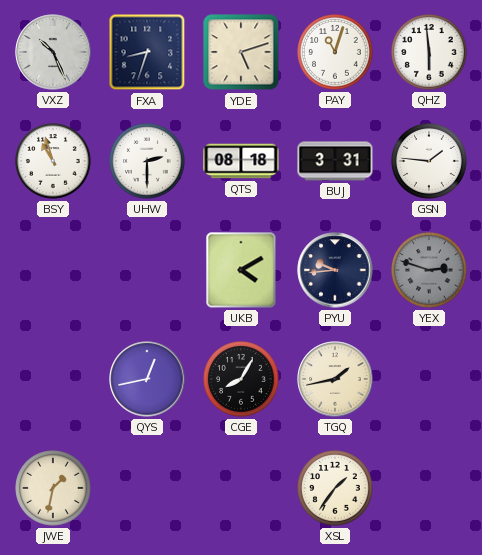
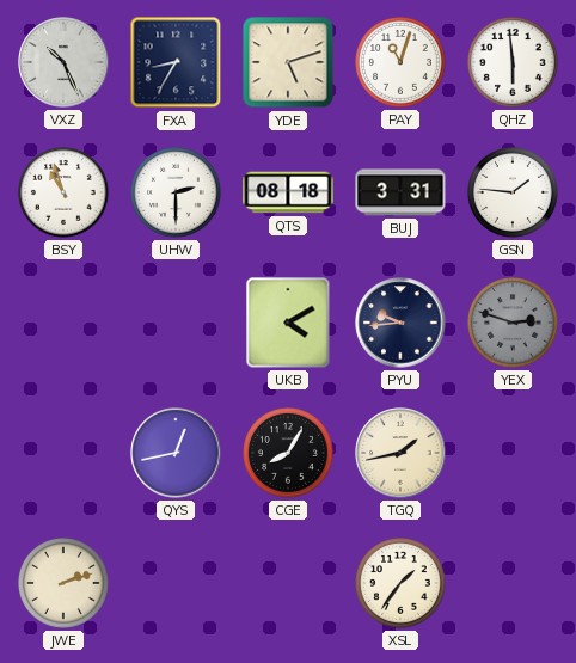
FXA: 8:33 -> 8:35
JWE: 1:32 -> 2:12
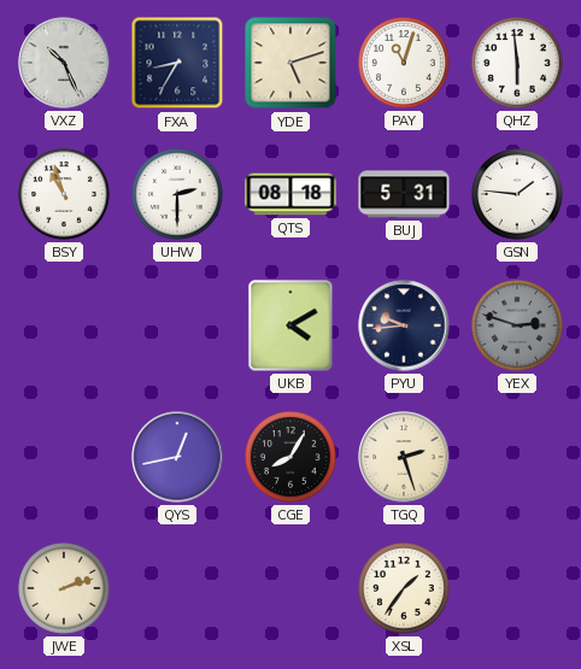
BUJ: 3:31 -> 5:31
TGQ: 1:43 -> 2:27
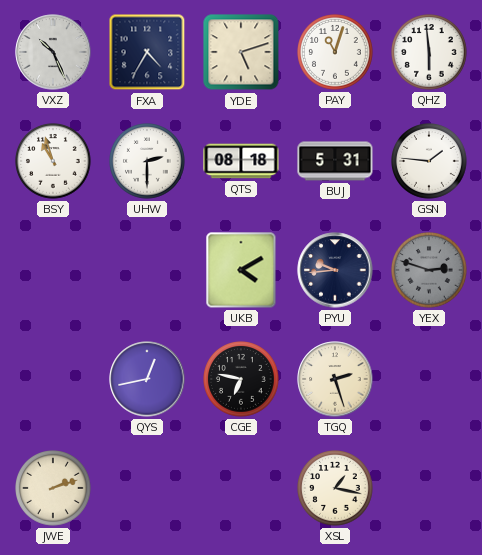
FXA: 8:35 -> 4:35
CGE: 8:05 -> 6:47
XSL: 1:36 -> 1:17
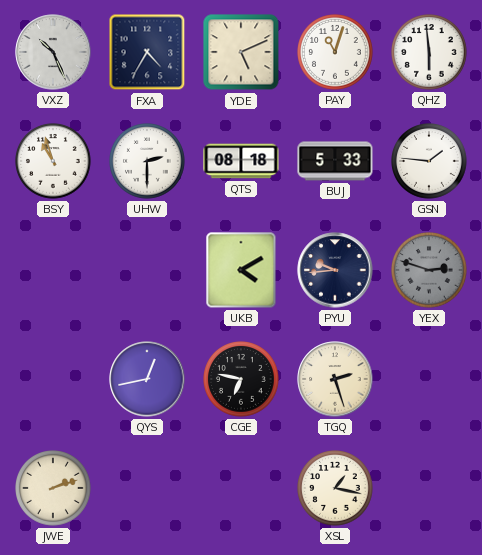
YDE: 5:12 -> 5:11
BUJ: 5:31 -> 5:33
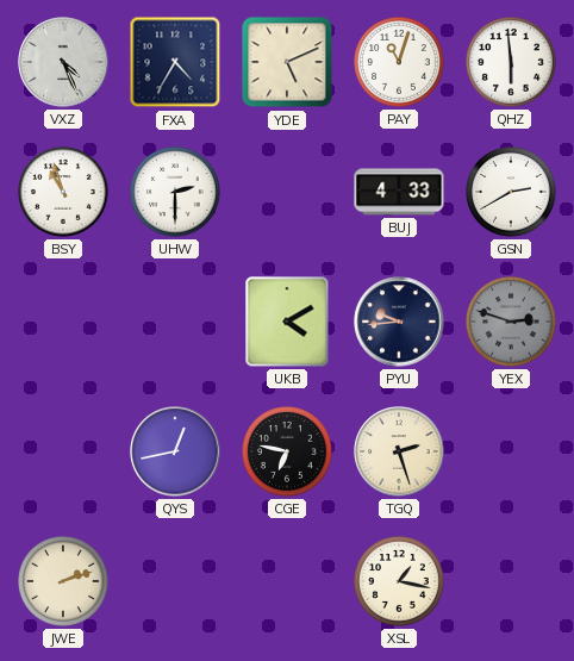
VXZ: 10:26 -> 4:26
QTS: 08:18 -> none
BUJ: 5:33 -> 4:33
GSN: 1:46 -> 2:40
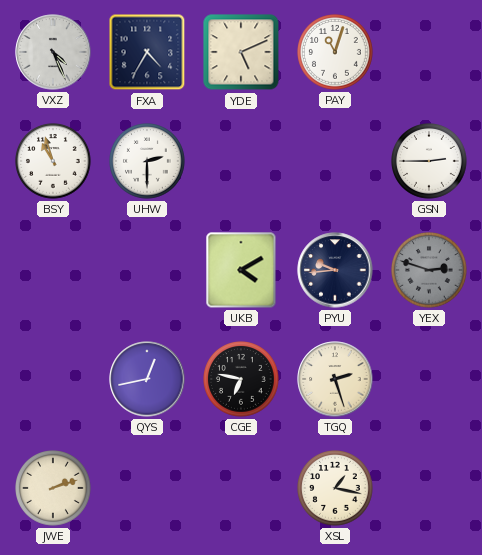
QHZ: 5:59 -> none
BUJ: 4:33 -> none
GSN: 2:40 -> 2:45
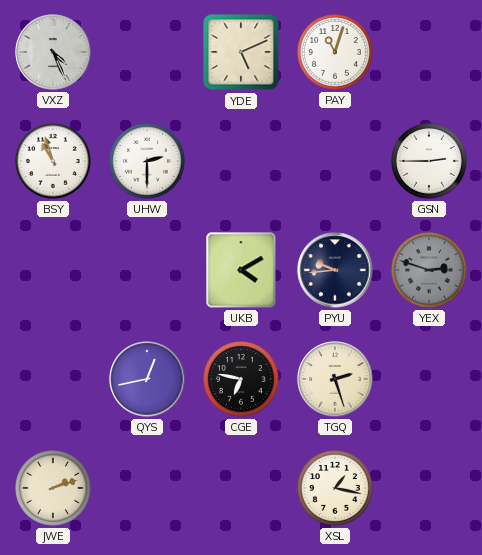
FXA: 4:35 -> none
